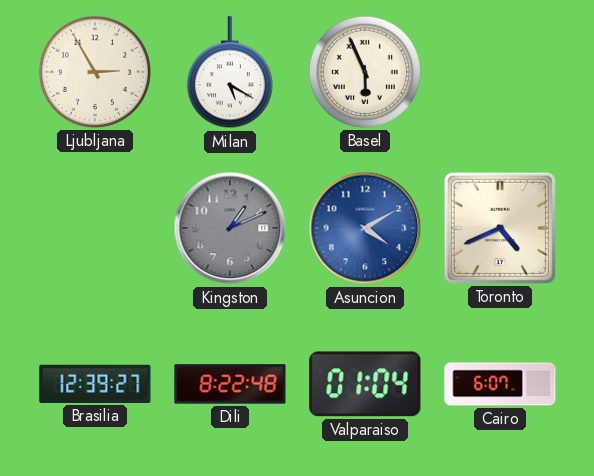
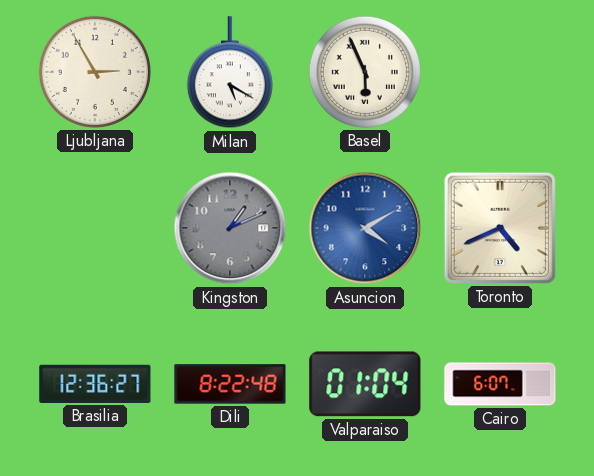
Brasilia: 12:39 -> 12:36
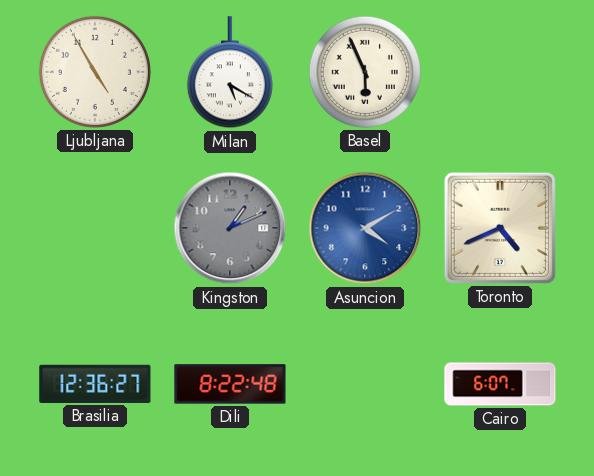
Ljubljana: 2:55 -> 4:55
Valparaiso: 01:04 -> none
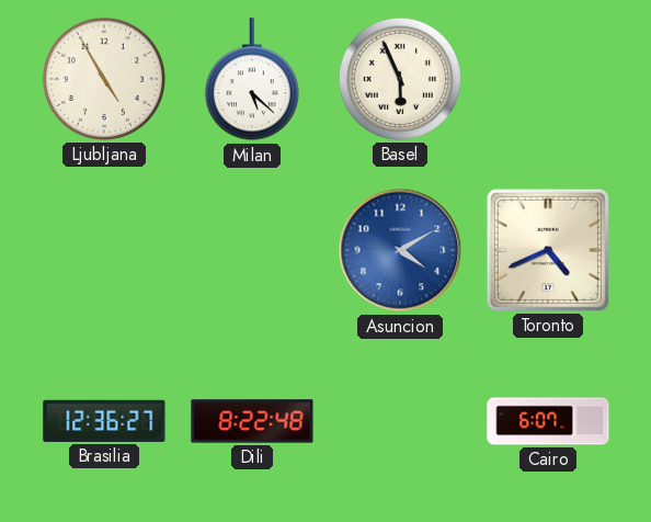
Milan: 5:20 -> 5:22
Kingston: 1:11 -> none
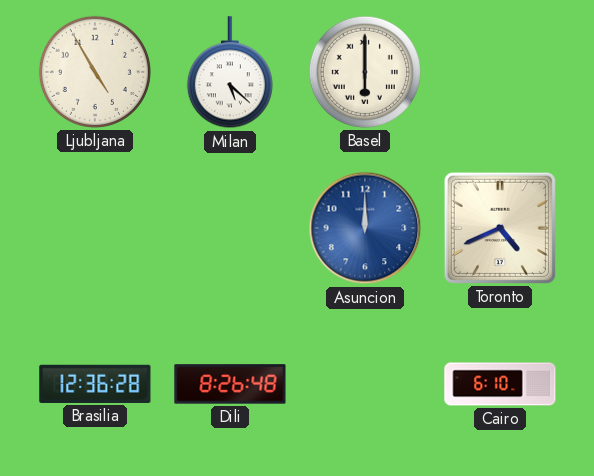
Basel: 5:56 -> 6:00
Asuncion: 4:10 -> 12:00
Brasilia: 12:36:27 -> 12:36:28
Dili: 8:22 -> 8:26
Cairo: 6:07 -> 6:10
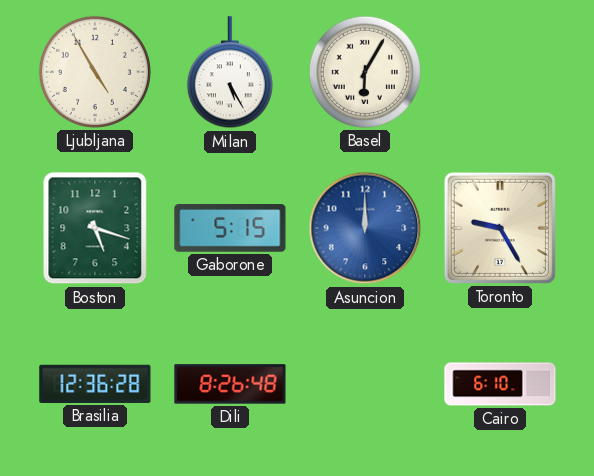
Milan: 5:22 -> 5:25
Basel: 6:00 -> 6:05
Boston: none -> 5:18
Gaborone: none -> 5:15
Toronto: 4:41 -> 9:25
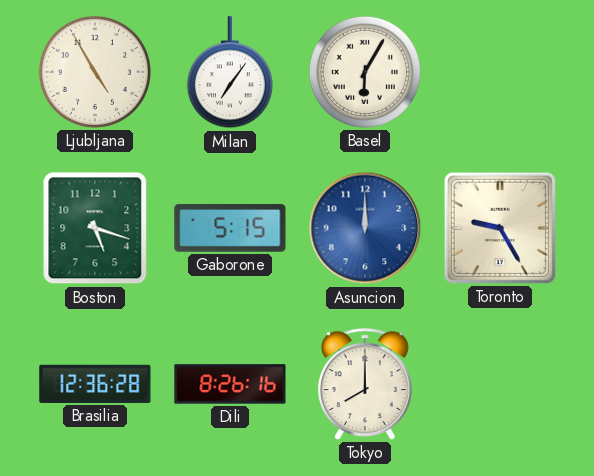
Milan: 5:25 -> 7:06
Dili: 8:26:48 -> 8:26:16
Tokyo: none -> 8:00
Cairo: 6:10 -> none
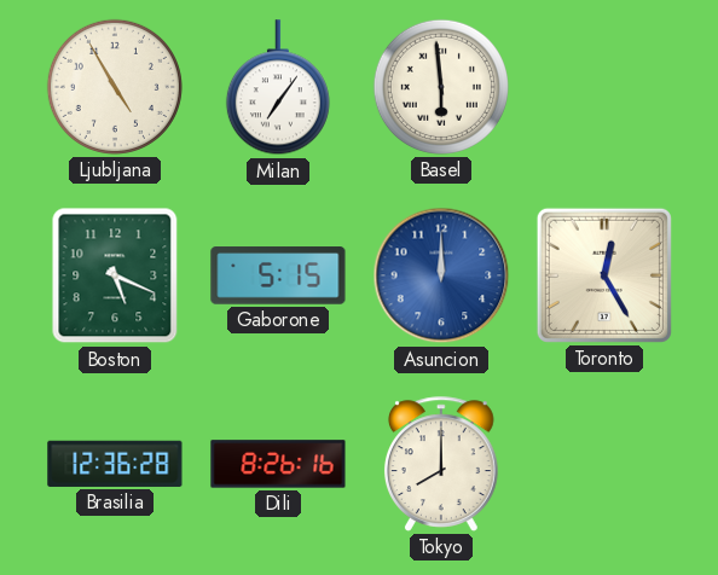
Basel: 6:05 -> 5:59
Boston: 5:18 -> 5:19
Toronto: 9:25 -> 12:25
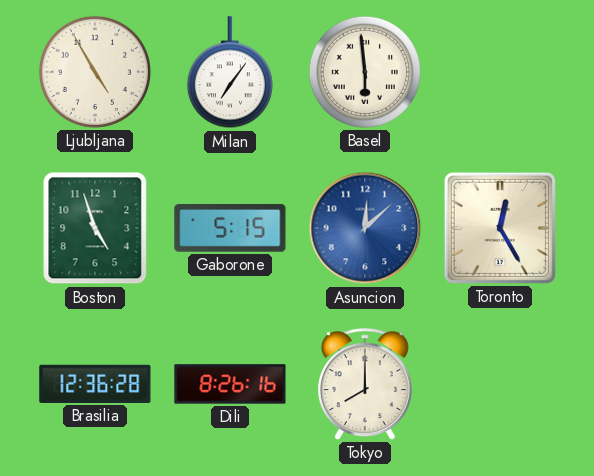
Boston: 5:19 -> 4:57
Asuncion: 12:00 -> 12:08
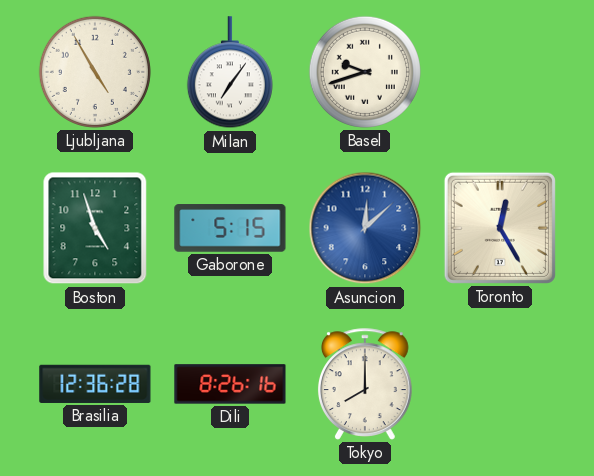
Basel: 5:59 -> 9:42
